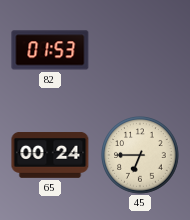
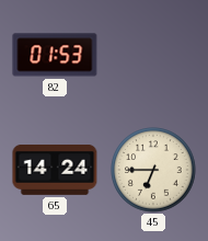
65: 00:24 -> 14:24
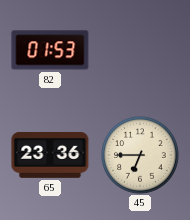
65: 14:24 -> 23:36
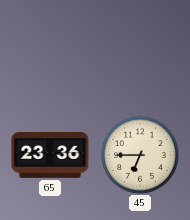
82: 01:53 -> none
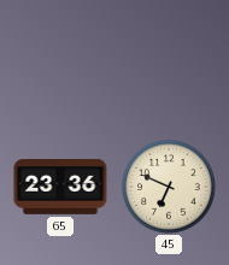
45: 6:45 -> 6:49
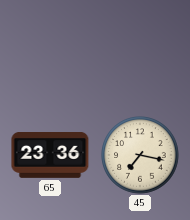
45: 6:49 -> 7:17
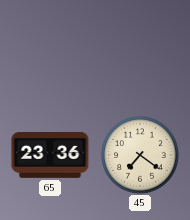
45: 7:17 -> 7:21
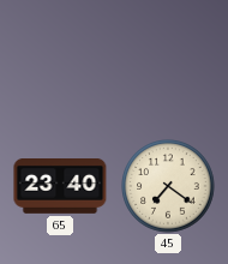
65: 23:36 -> 23:40
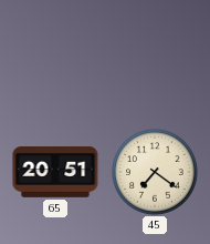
65: 23:40 -> 20:51
